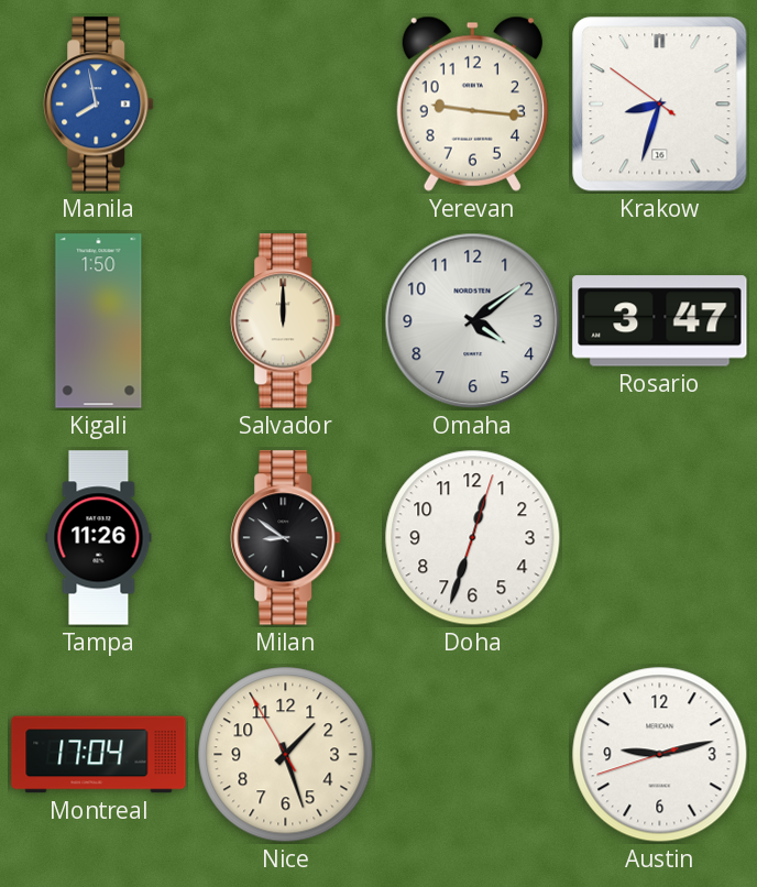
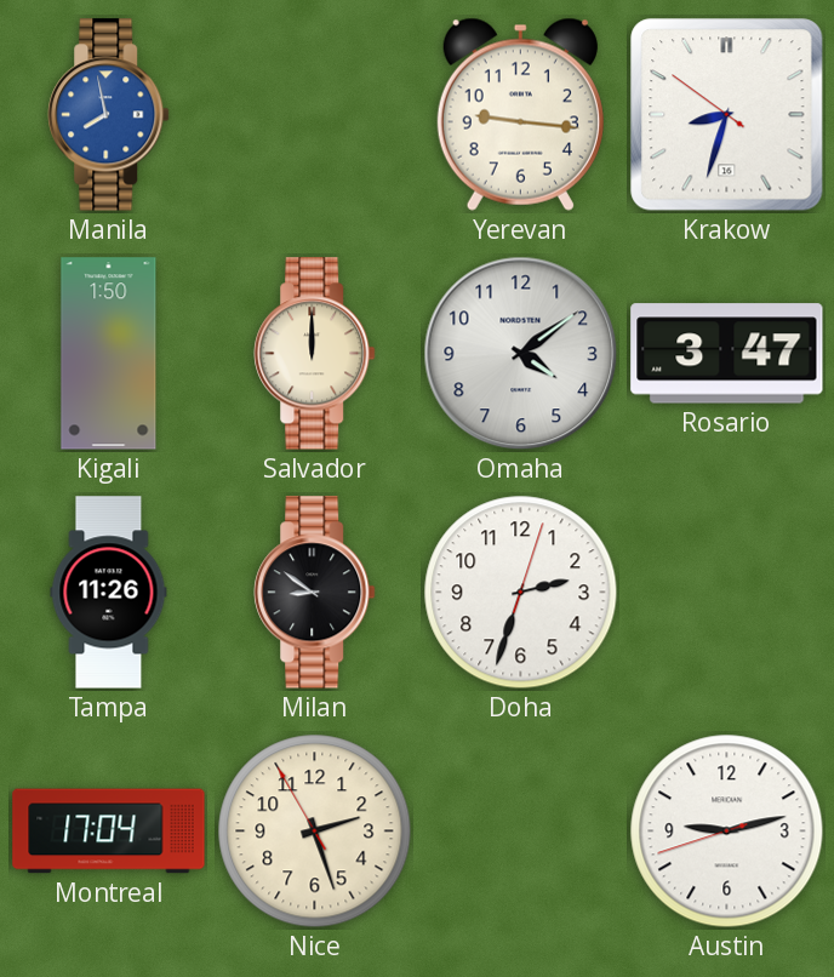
Doha: 12:33 -> 2:33
Nice: 1:26 -> 2:26
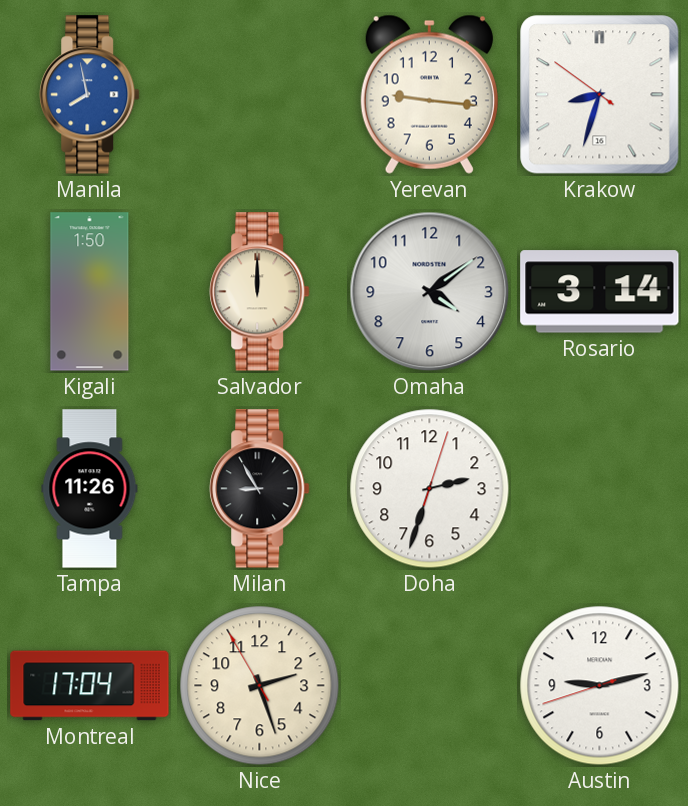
Rosario: 3:47 -> 3:14
Milan: 8:51 -> 8:55
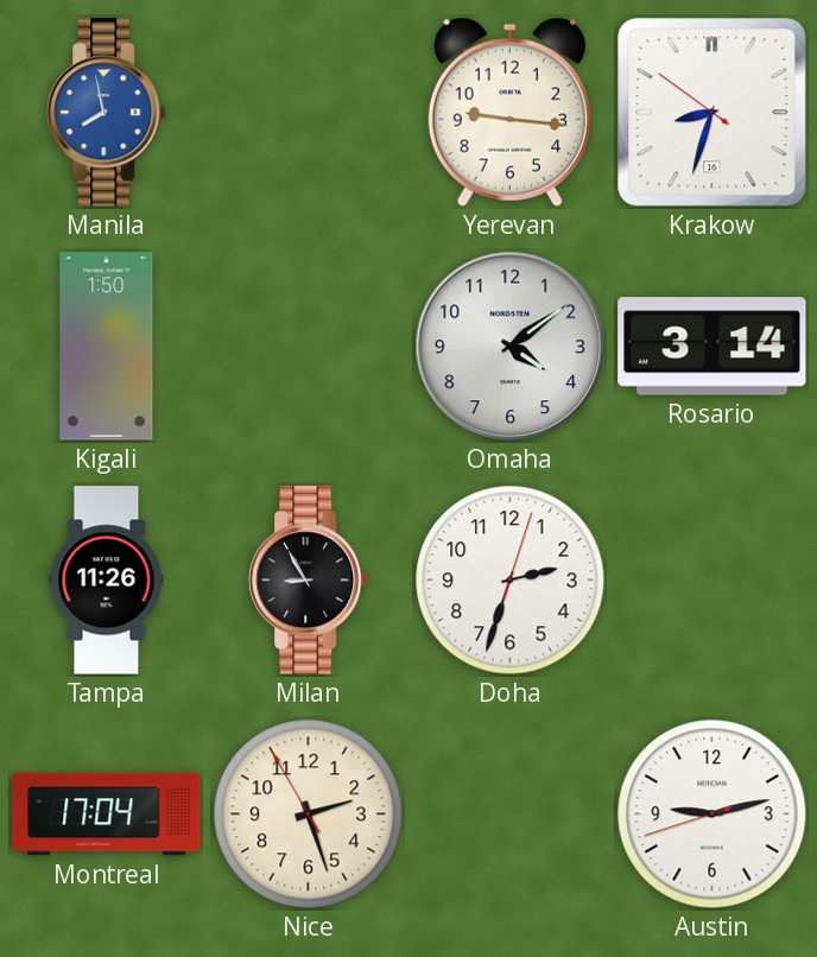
Salvador: 12:00 -> none
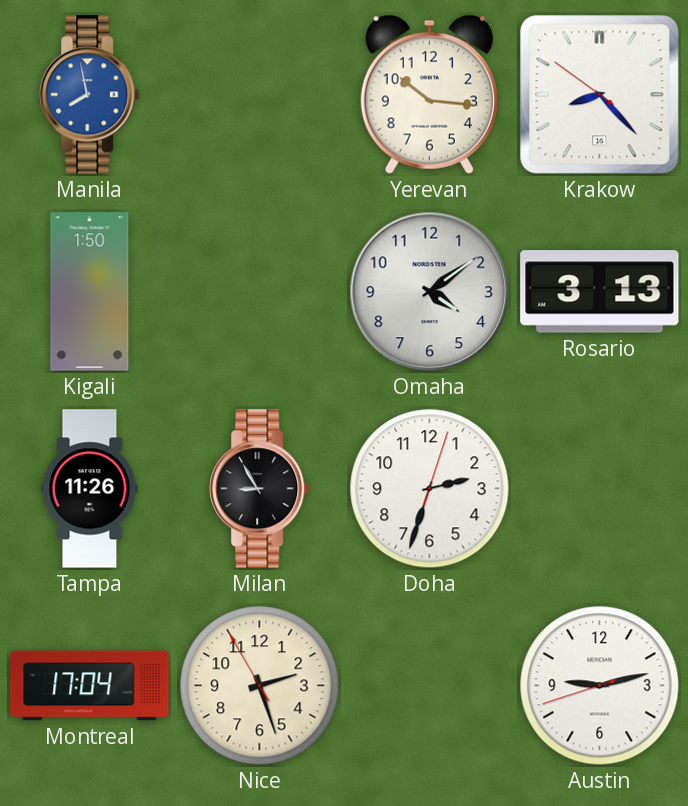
Yerevan: 9:16 -> 10:16
Krakow: 8:32 -> 8:22
Rosario: 3:14 -> 3:13
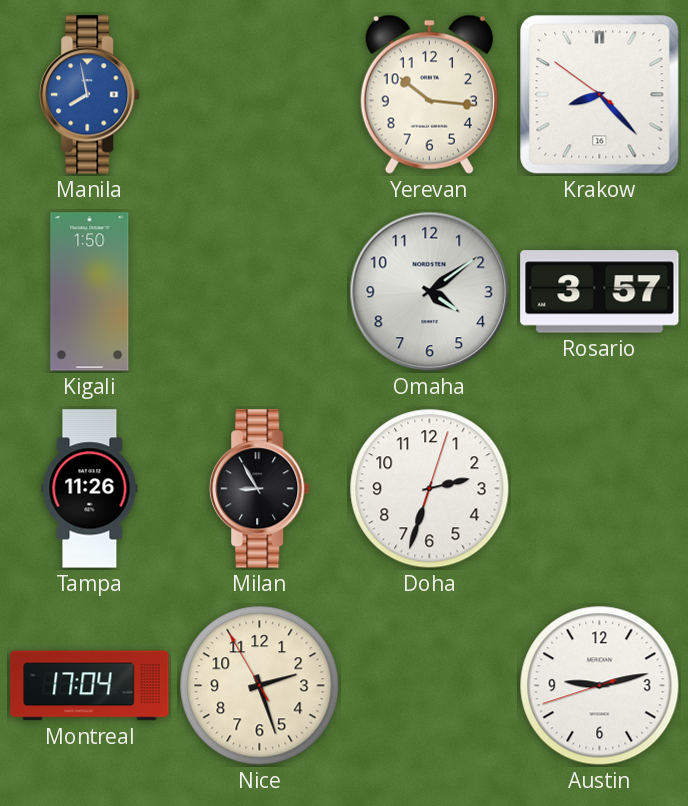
Rosario: 3:13 -> 3:57
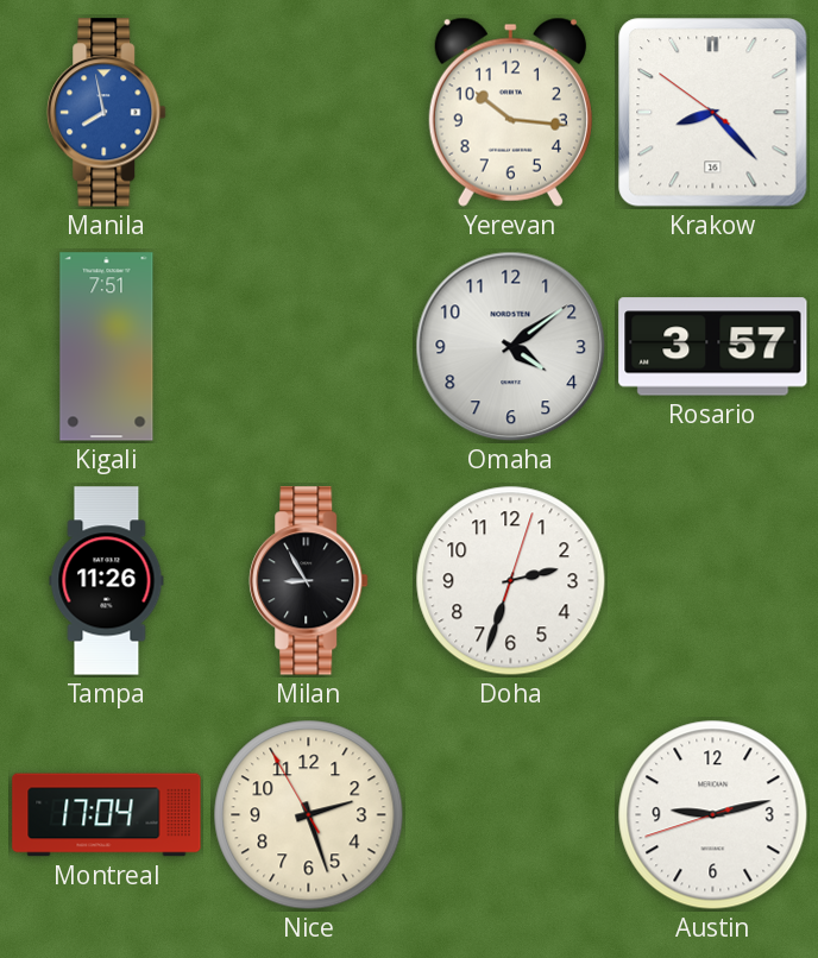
Kigali: 1:50 -> 7:51
